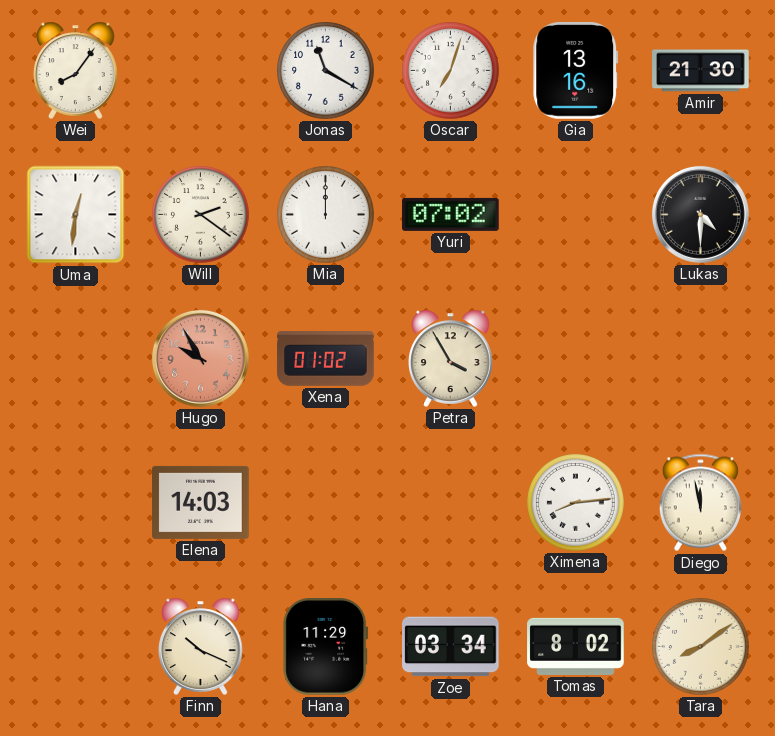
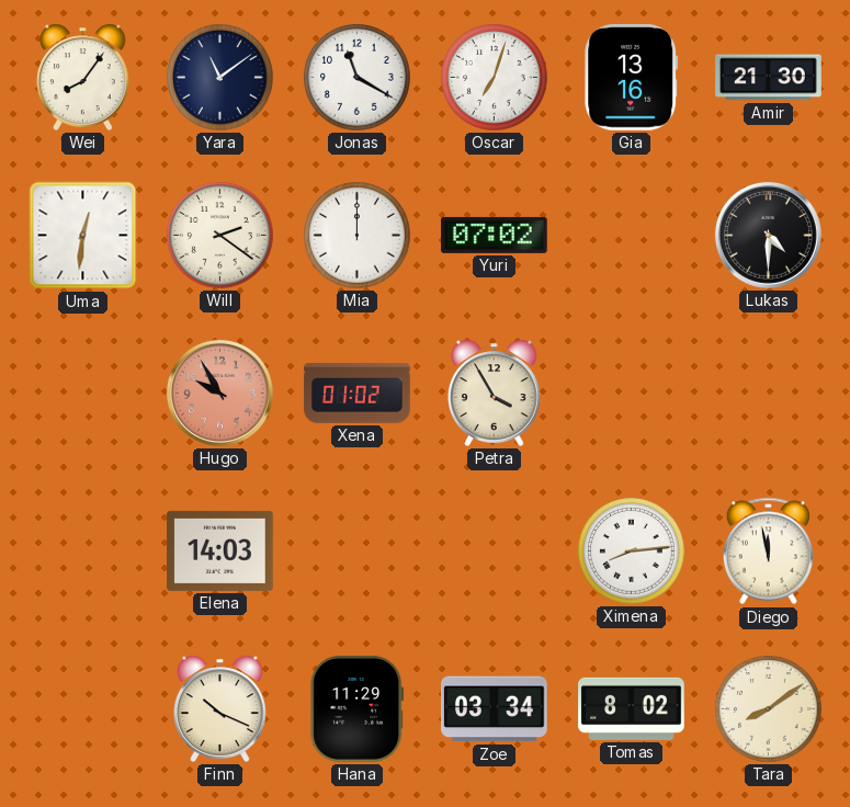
Yara: none -> 11:09
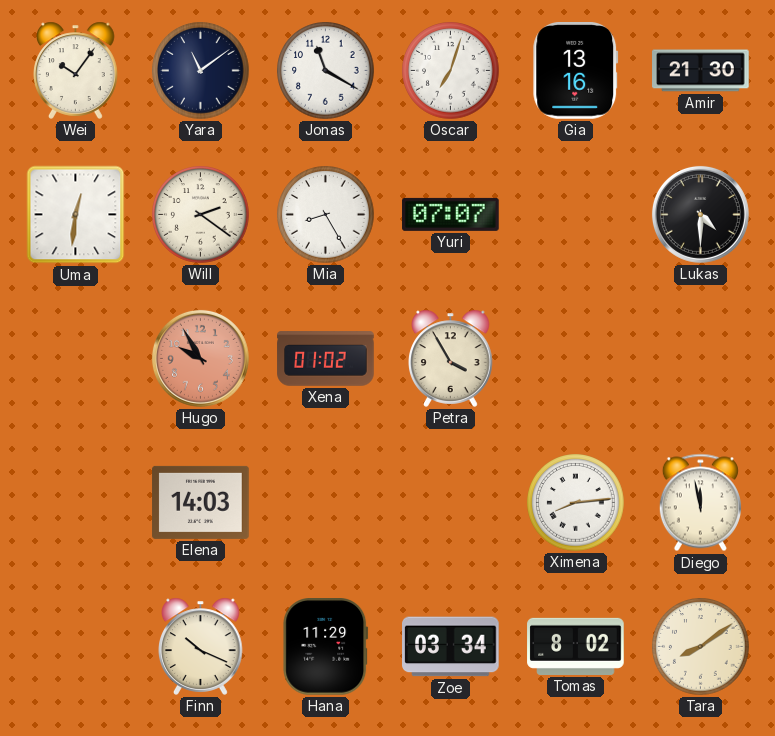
Wei: 8:06 -> 10:06
Mia: 12:00 -> 8:25
Yuri: 07:02 -> 07:07
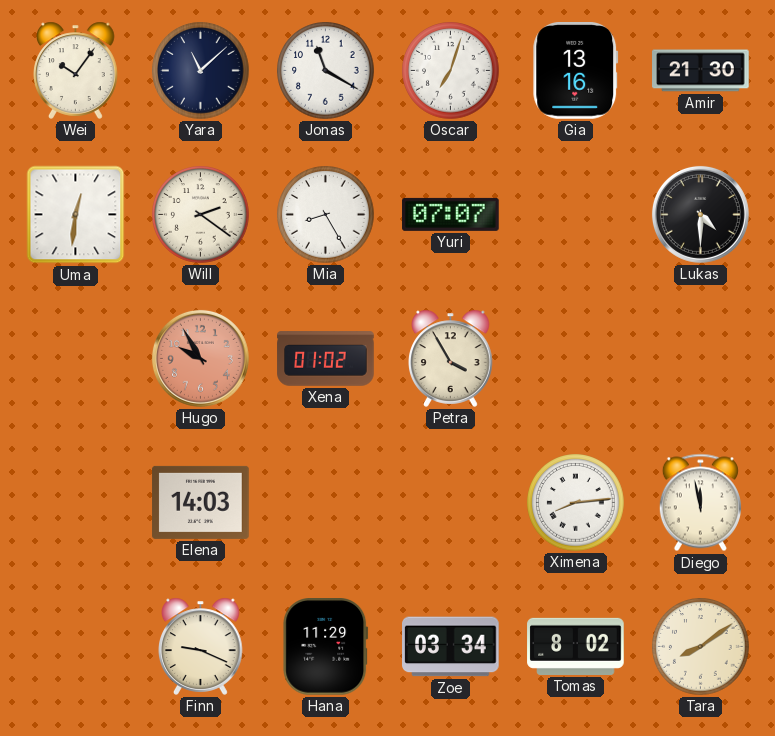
Yara: 11:09 -> 11:08
Finn: 10:19 -> 9:19
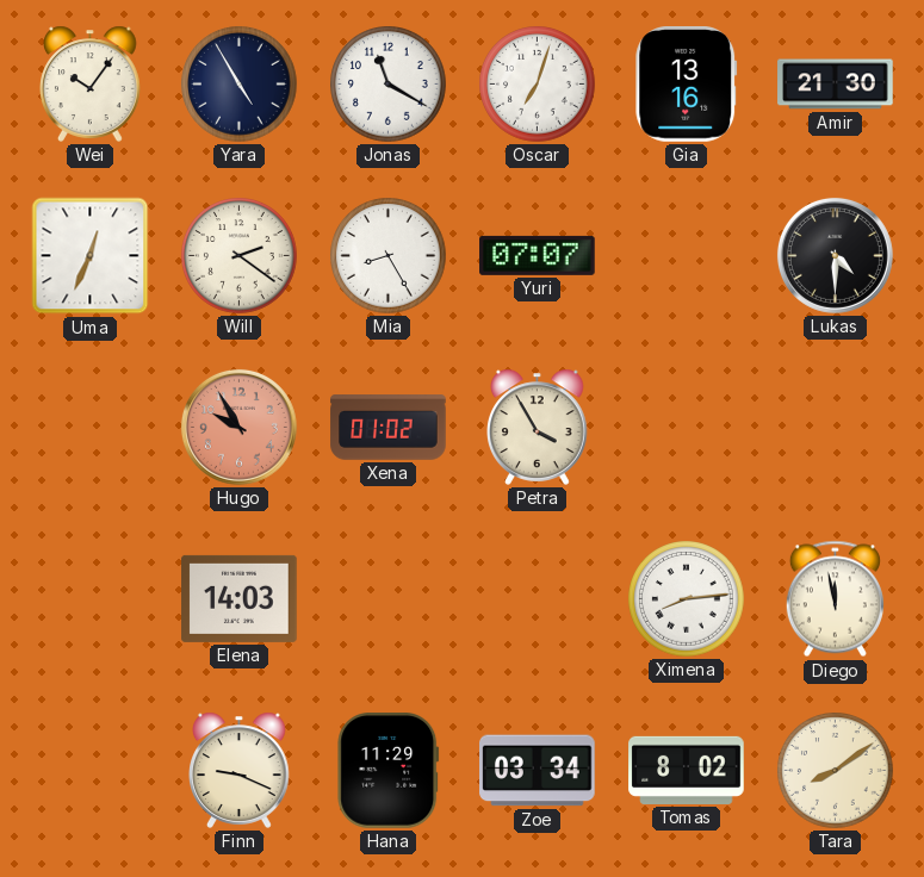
Yara: 11:08 -> 4:55
Uma: 12:31 -> 12:34
